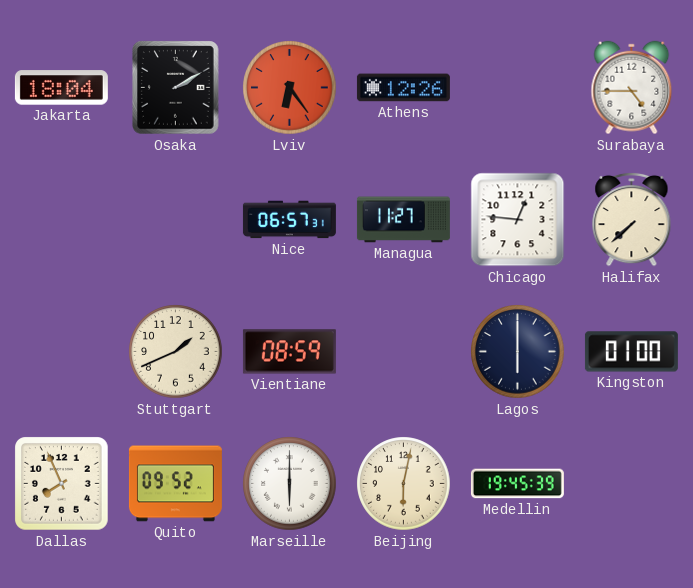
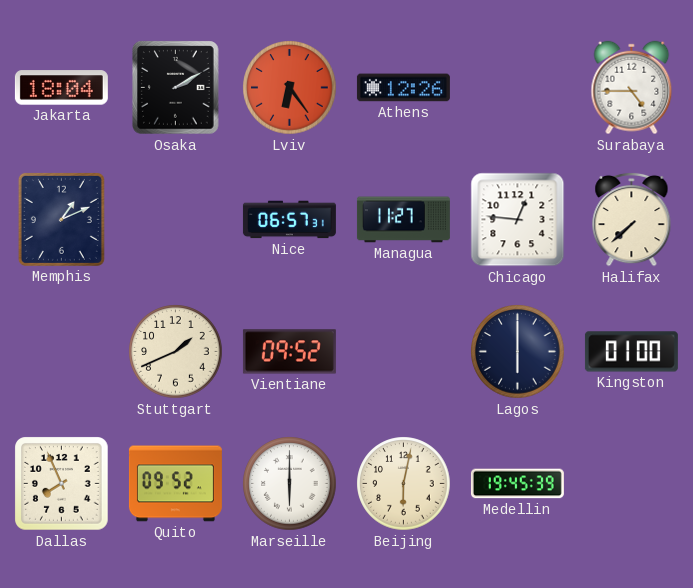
Memphis: none -> 1:11
Vientiane: 08:59 -> 09:52
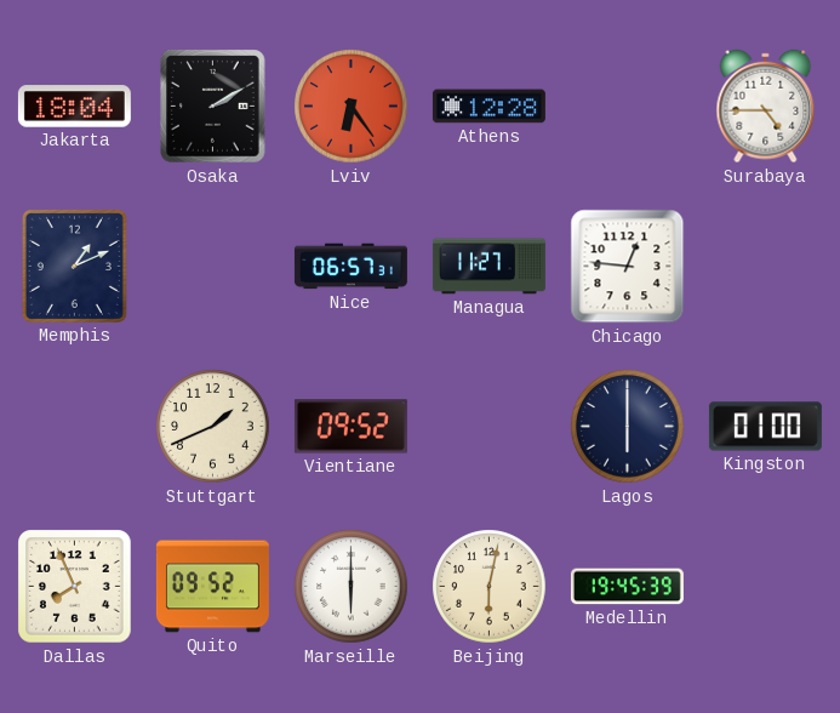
Athens: 12:26 -> 12:28
Halifax: 7:38 -> none
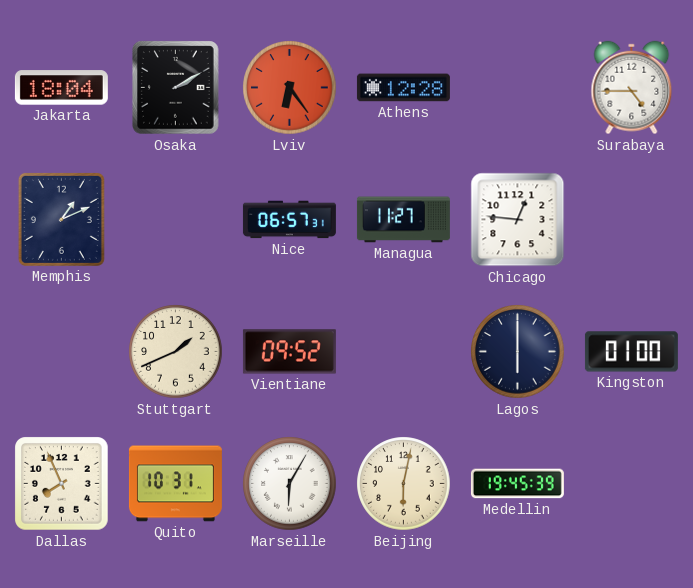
Quito: 09:52 -> 10:31
Marseille: 6:00 -> 6:05
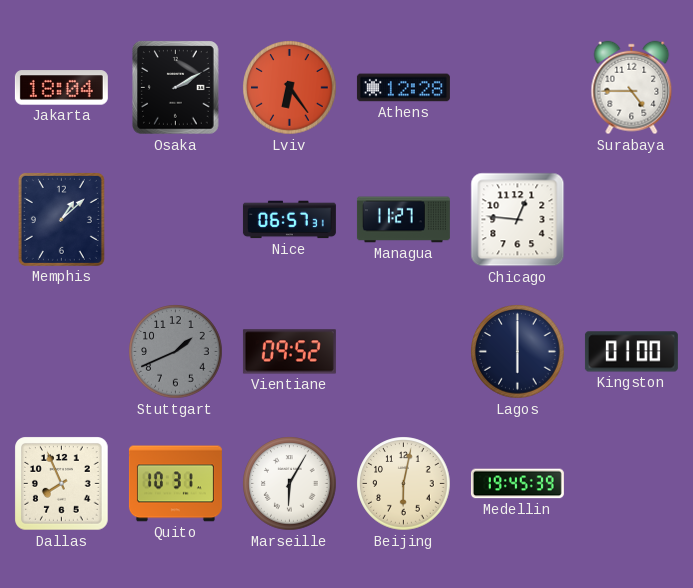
Memphis: 1:11 -> 1:08
Stuttgart dial: cream -> grey
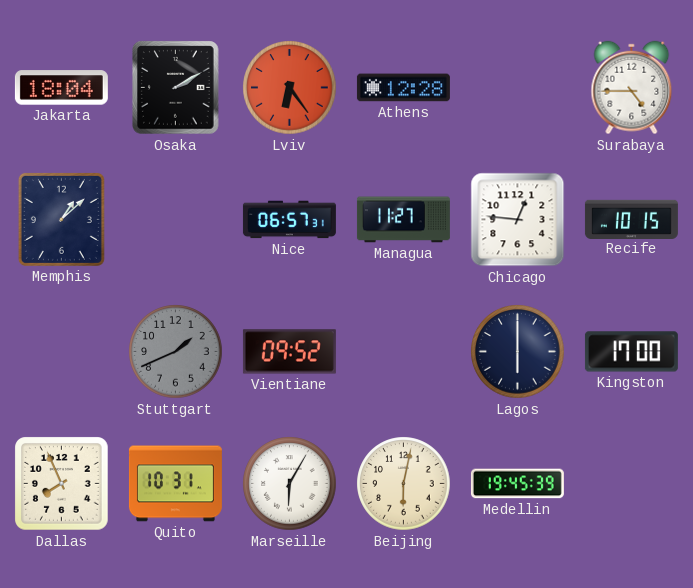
Recife: none -> 10:15
Kingston: 01:00 -> 17:00
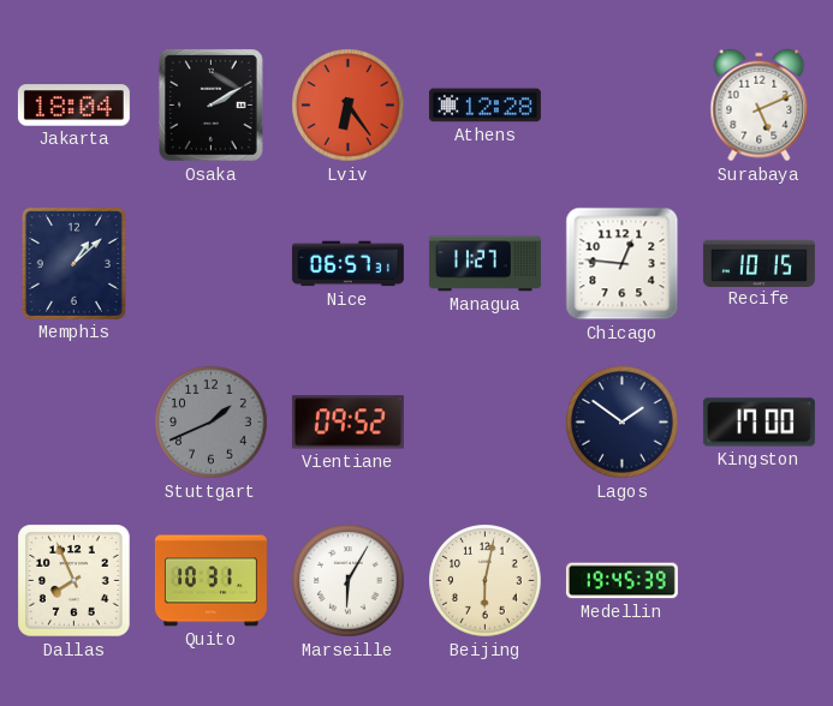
Surabaya: 4:45 -> 5:11
Lagos: 6:00 -> 1:51
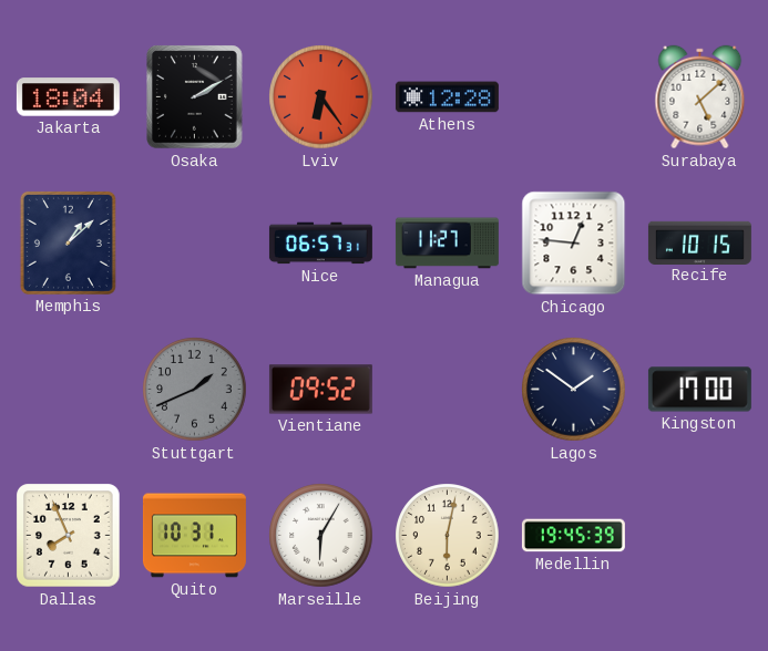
Surabaya: 5:11 -> 5:08
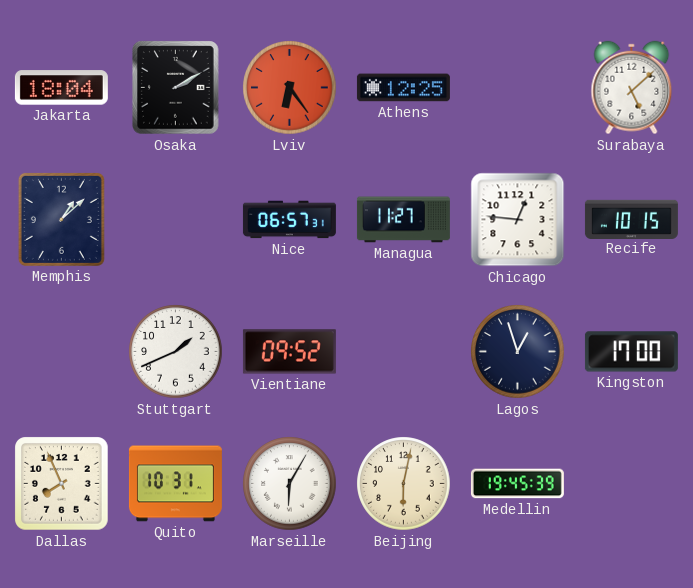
Athens: 12:28 -> 12:25
Stuttgart dial: grey -> white
Lagos: 1:51 -> 12:57
